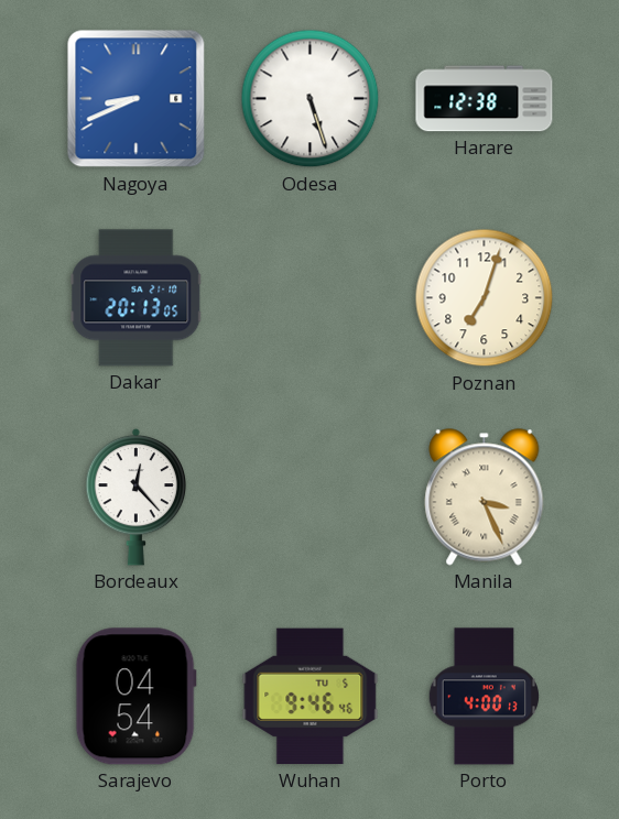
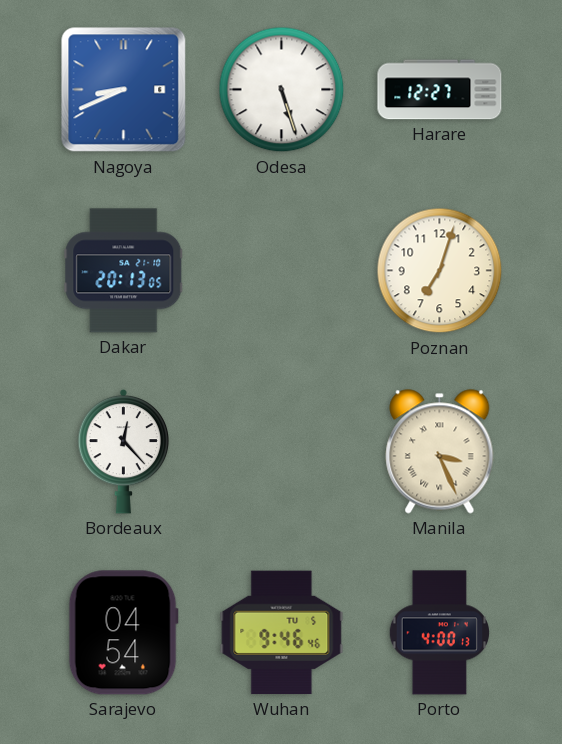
Harare: 12:38 -> 12:27
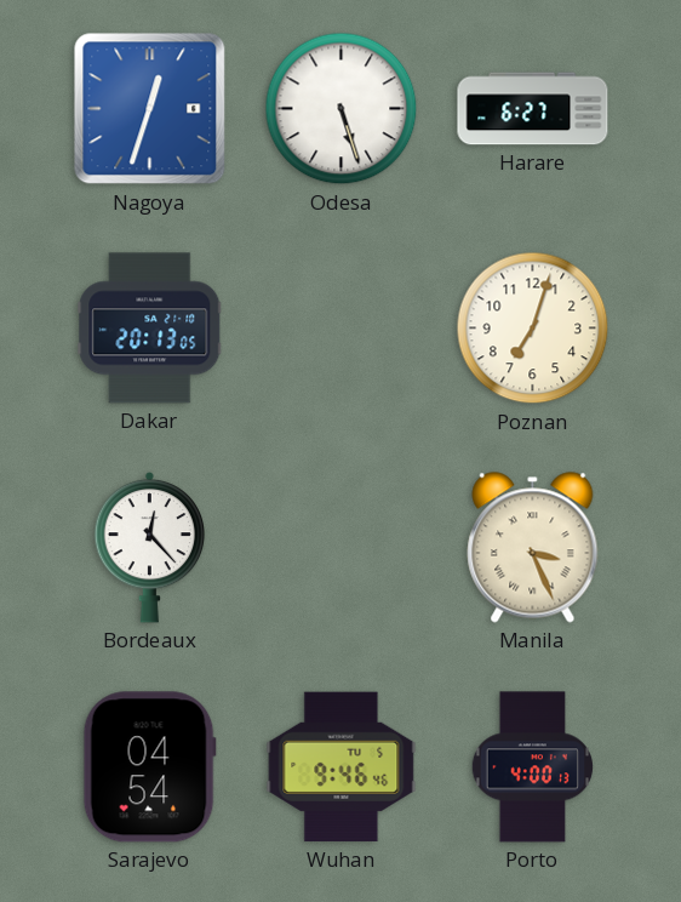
Nagoya: 8:41 -> 12:33
Harare: 12:27 -> 6:27
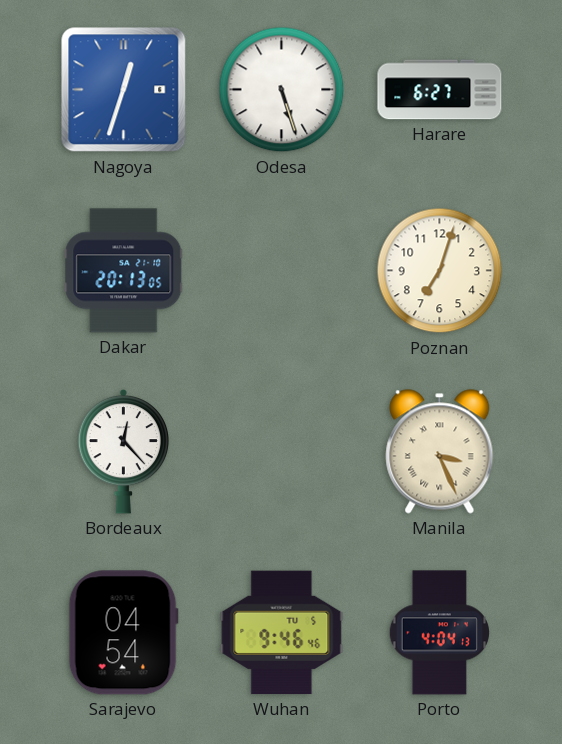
Porto: 4:00 -> 4:04
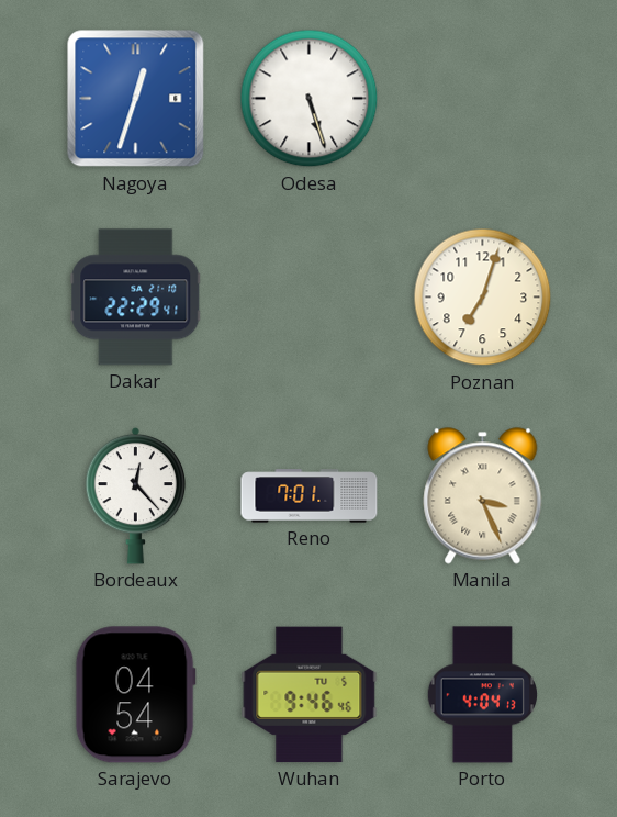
Harare: 6:27 -> none
Dakar: 20:13 -> 22:29
Reno: none -> 7:01
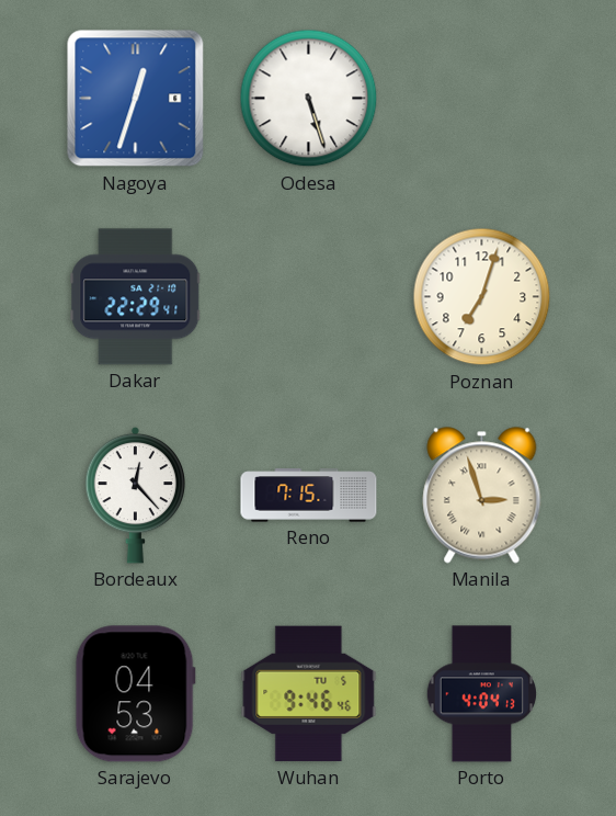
Reno: 7:01 -> 7:15
Manila: 3:26 -> 2:57
Sarajevo: 04:54 -> 04:53
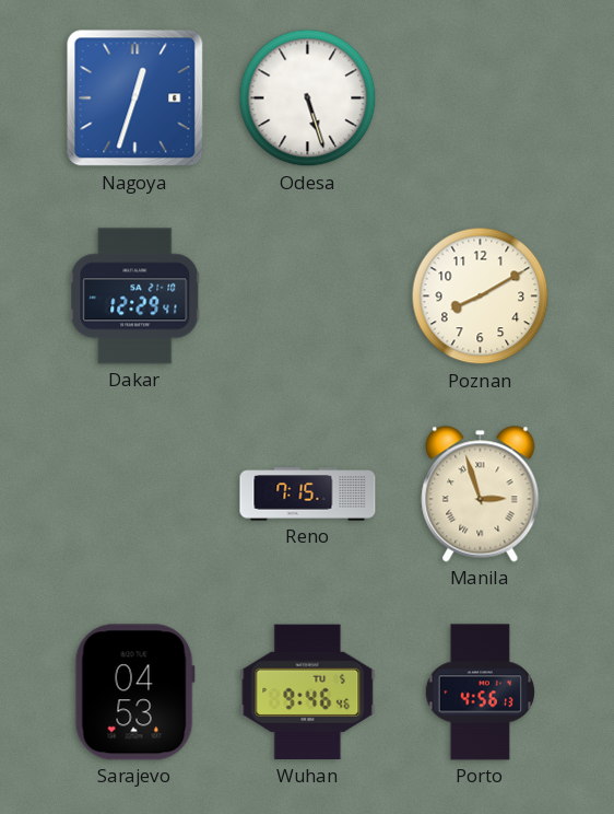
Dakar: 22:29 -> 12:29
Poznan: 7:03 -> 8:10
Bordeaux: 12:23 -> none
Porto: 4:04 -> 4:56
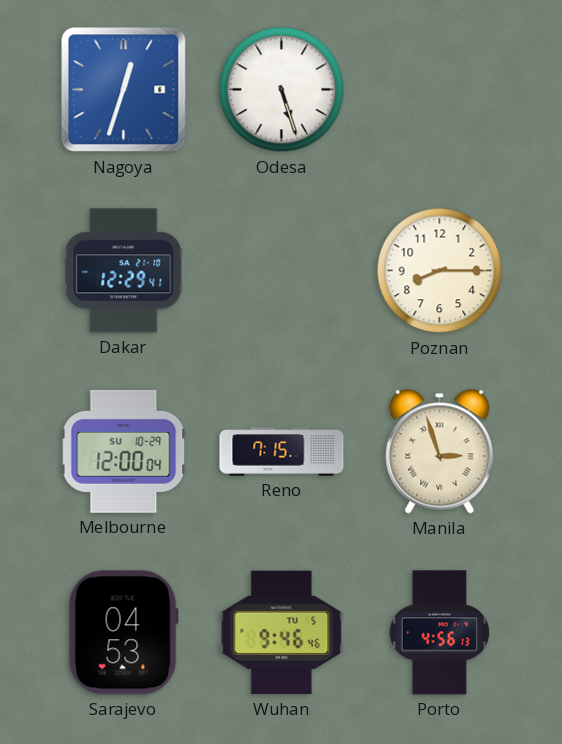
Poznan: 8:10 -> 8:15
Melbourne: none -> 12:00
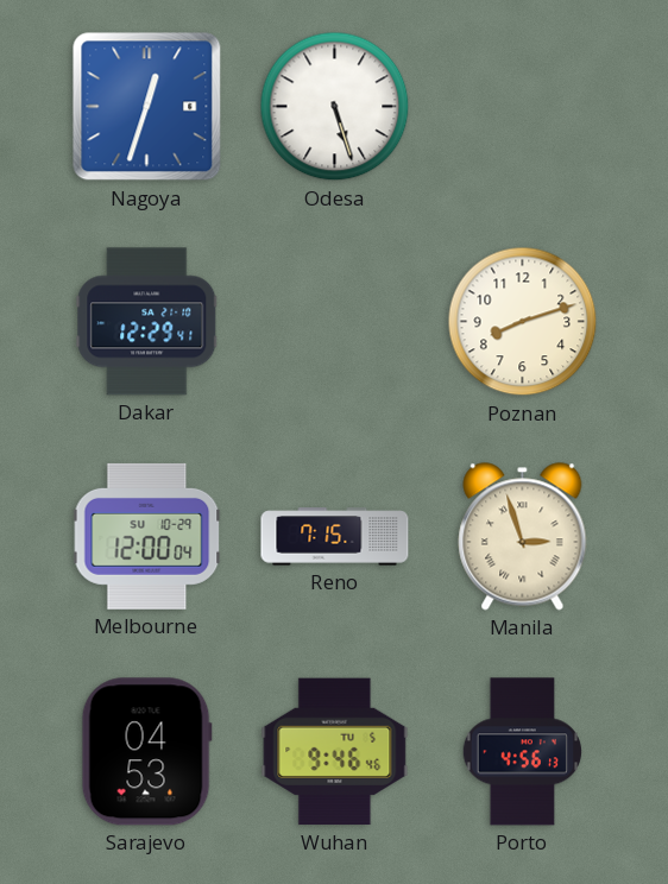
Poznan: 8:15 -> 8:12
